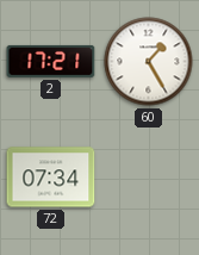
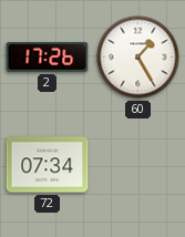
2: 17:21 -> 17:26
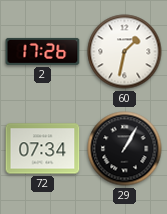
60: 1:25 -> 1:32
29: none -> 1:05
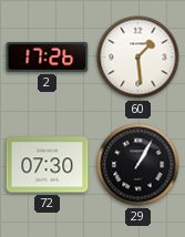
60: 1:32 -> 1:29
72: 07:34 -> 07:30
